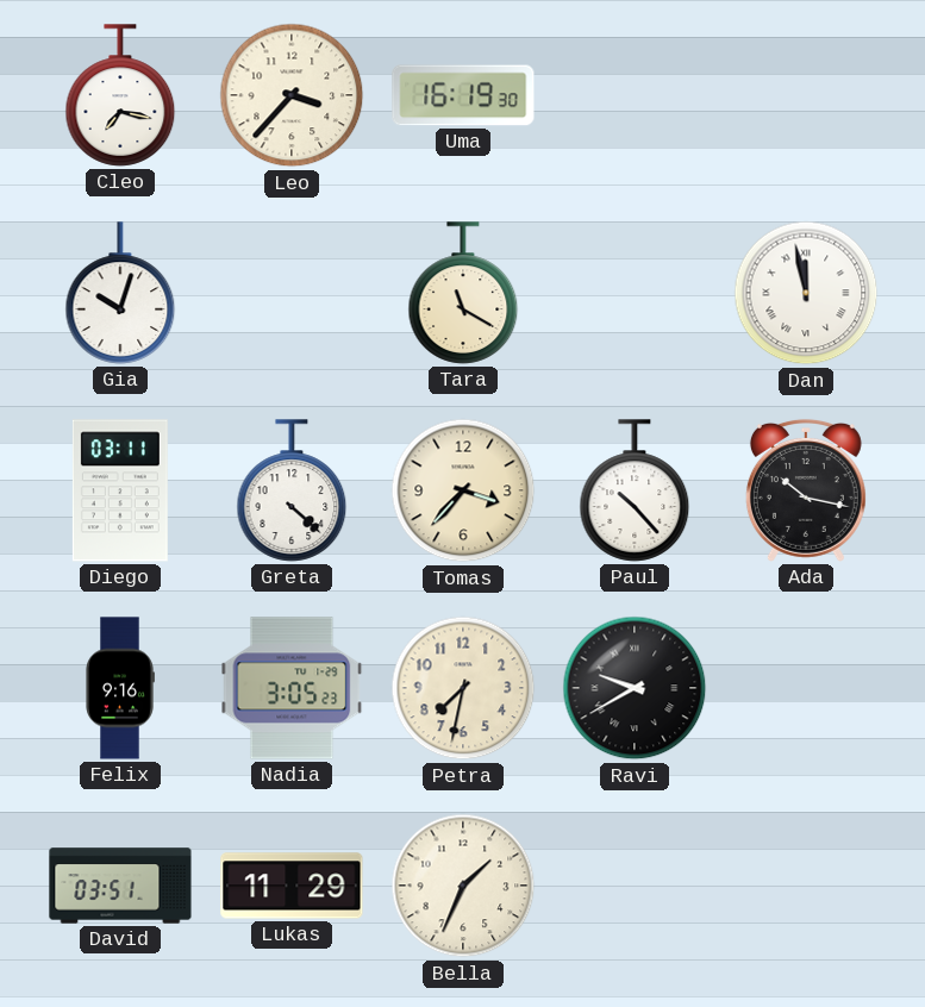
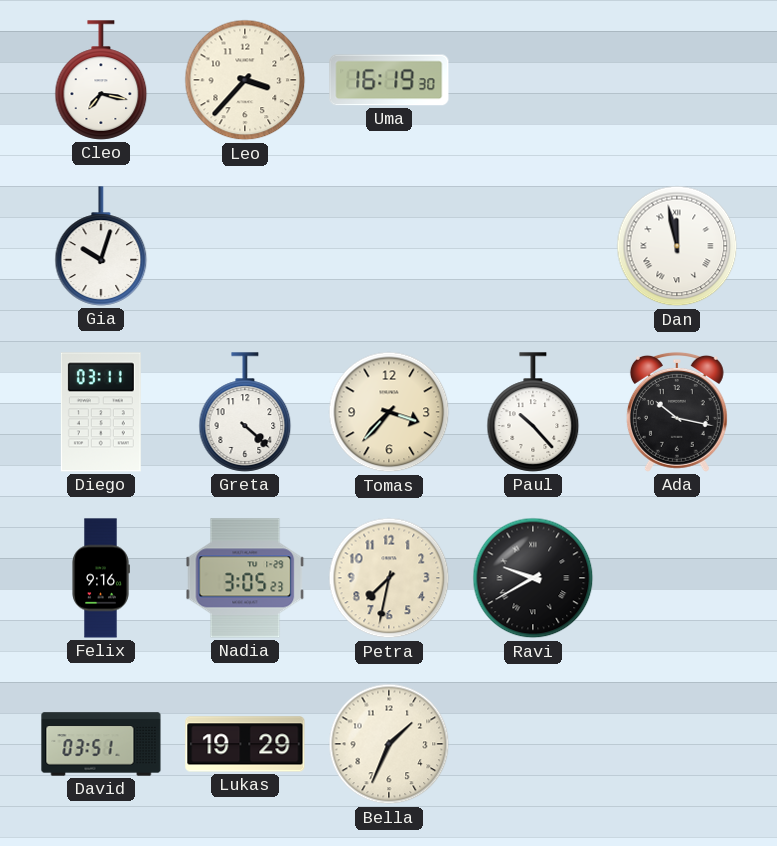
Tara: 11:20 -> none
Lukas: 11:29 -> 19:29
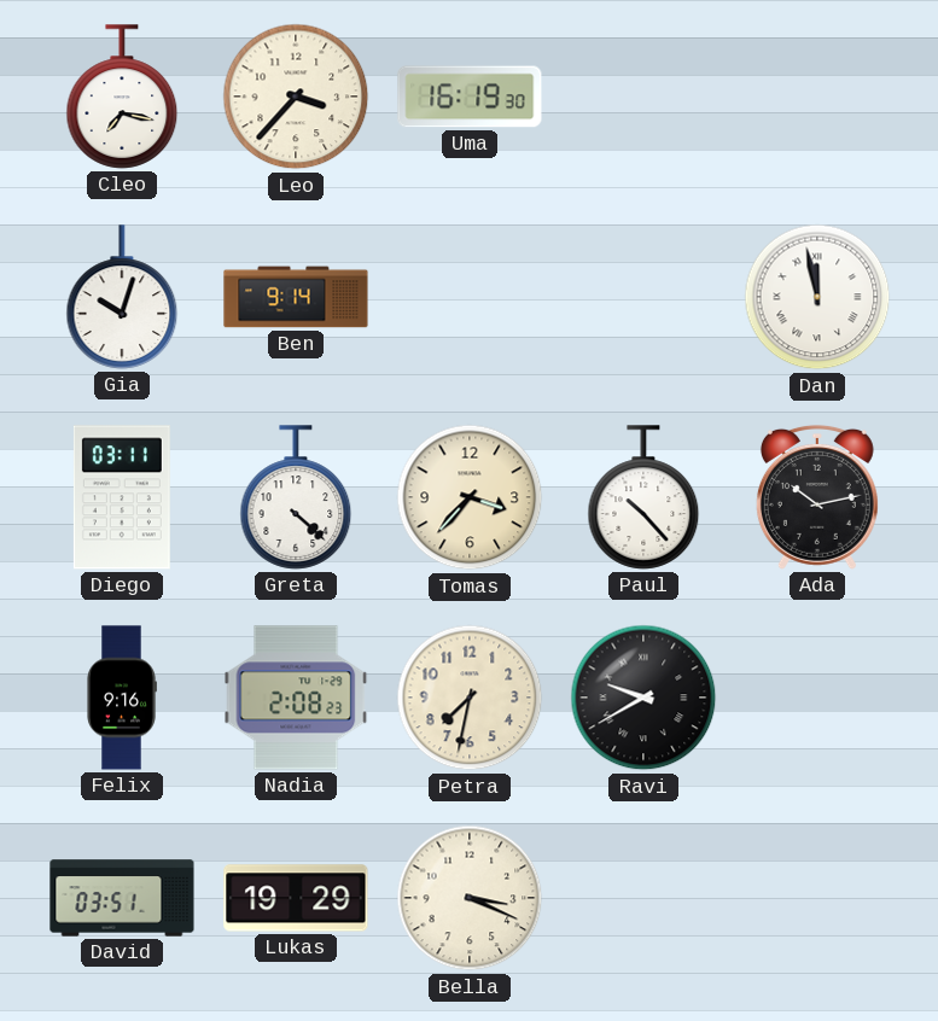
Ben: none -> 9:14
Ada: 10:17 -> 10:13
Nadia: 3:05 -> 2:08
Bella: 1:34 -> 3:19
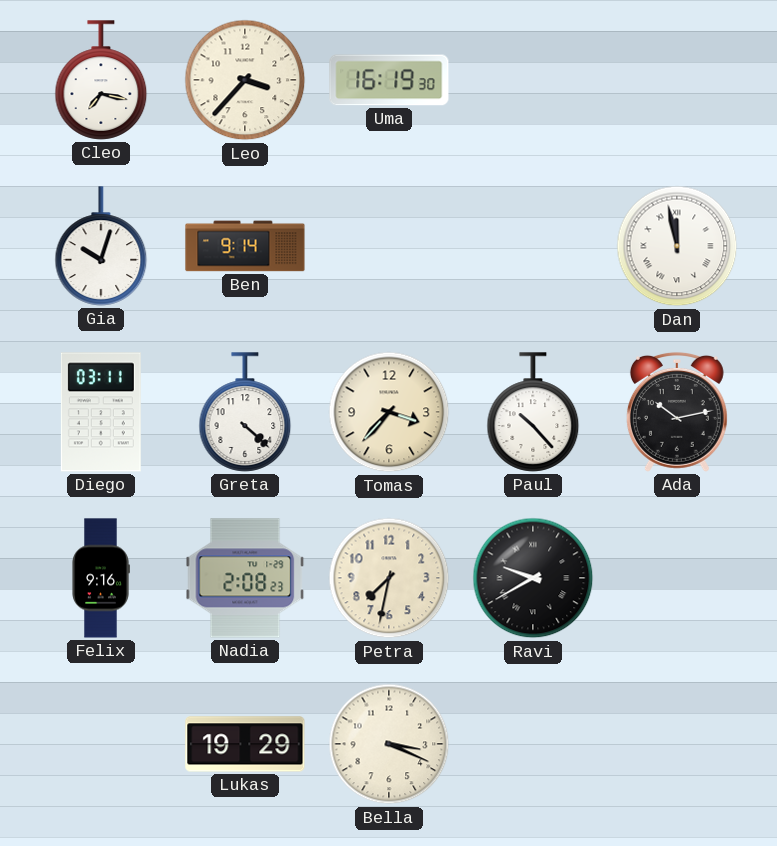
David: 03:51 -> none
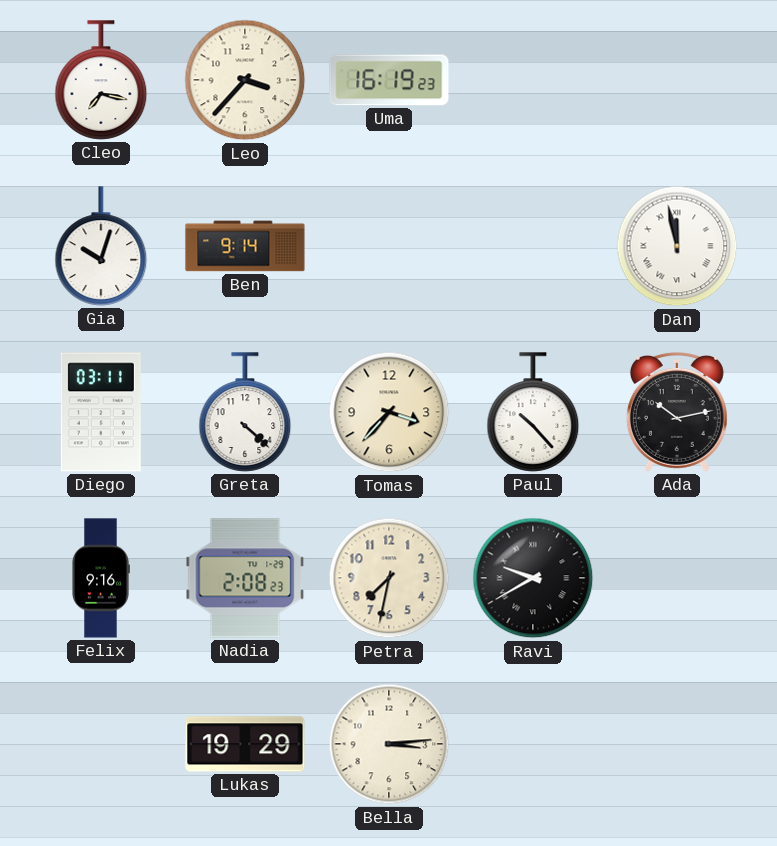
Uma: 16:19:30 -> 16:19:23
Bella: 3:19 -> 3:14
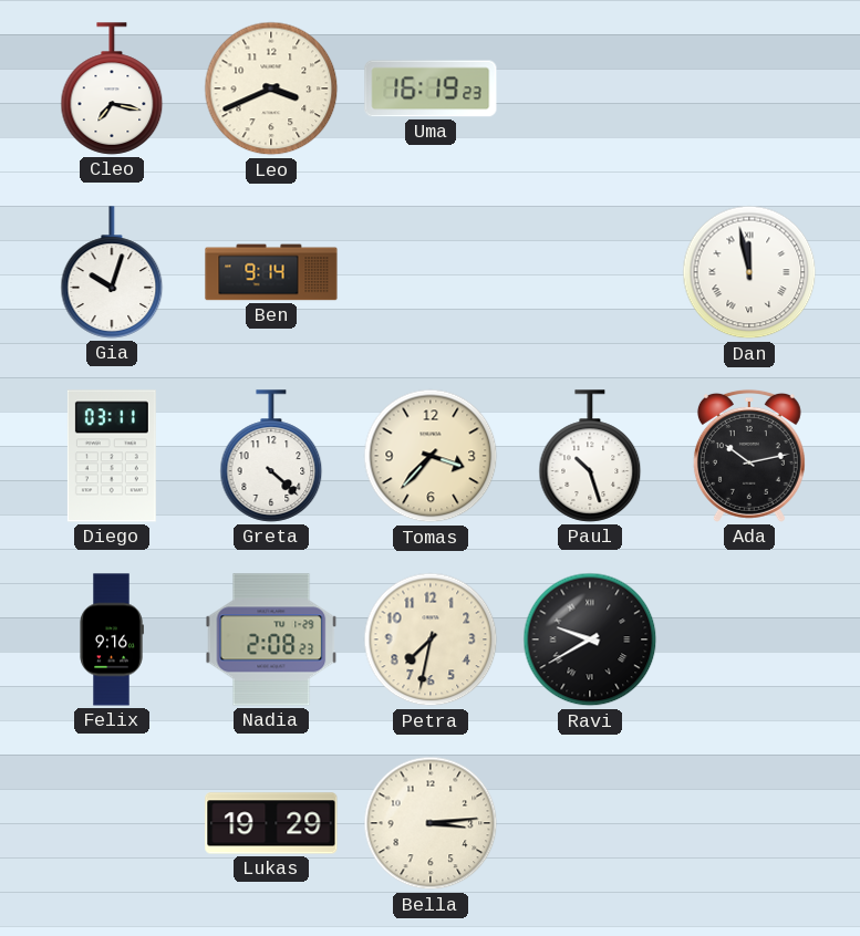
Leo: 3:37 -> 3:41
Paul: 10:23 -> 10:27
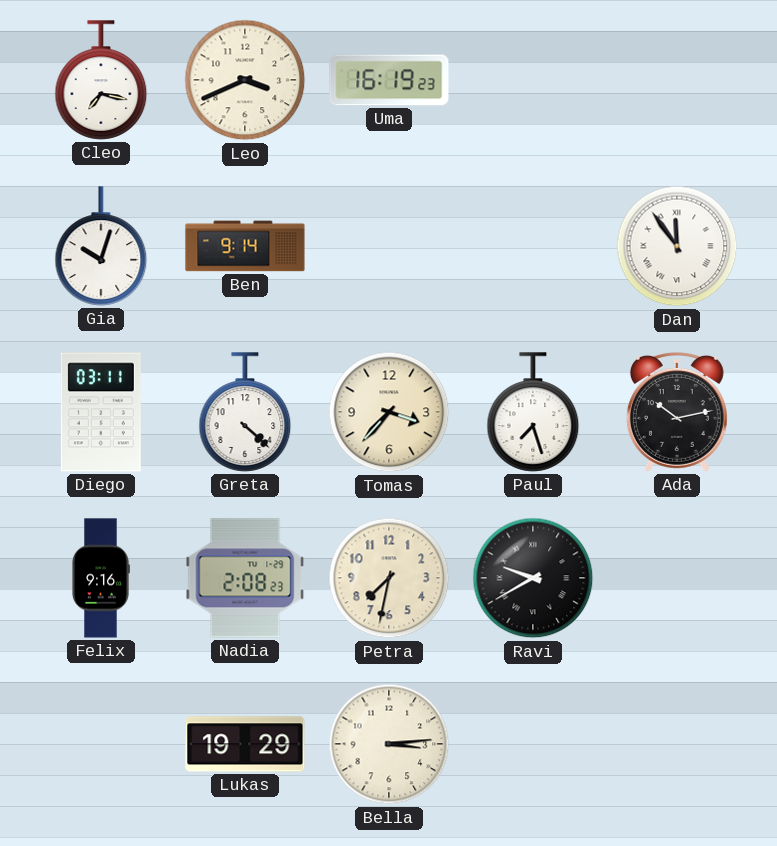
Dan: 11:58 -> 11:54
Paul: 10:27 -> 7:27
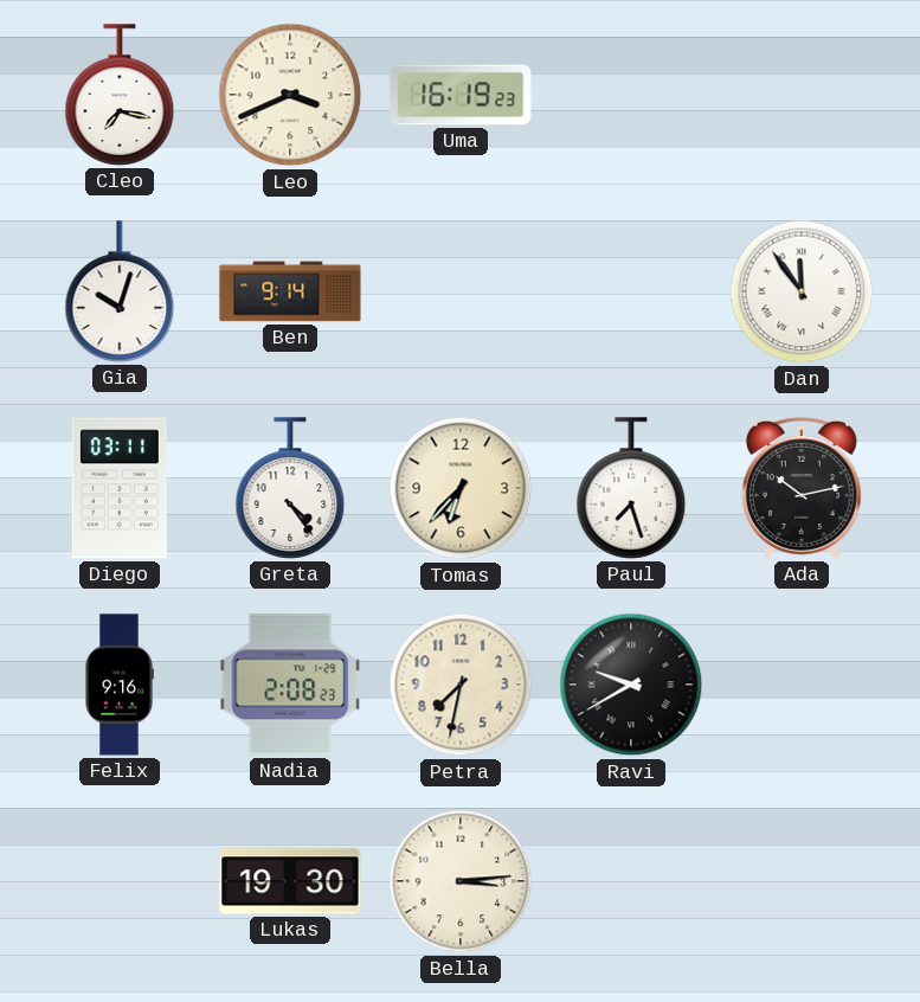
Greta: 4:22 -> 4:24
Tomas: 3:37 -> 6:37
Lukas: 19:29 -> 19:30
